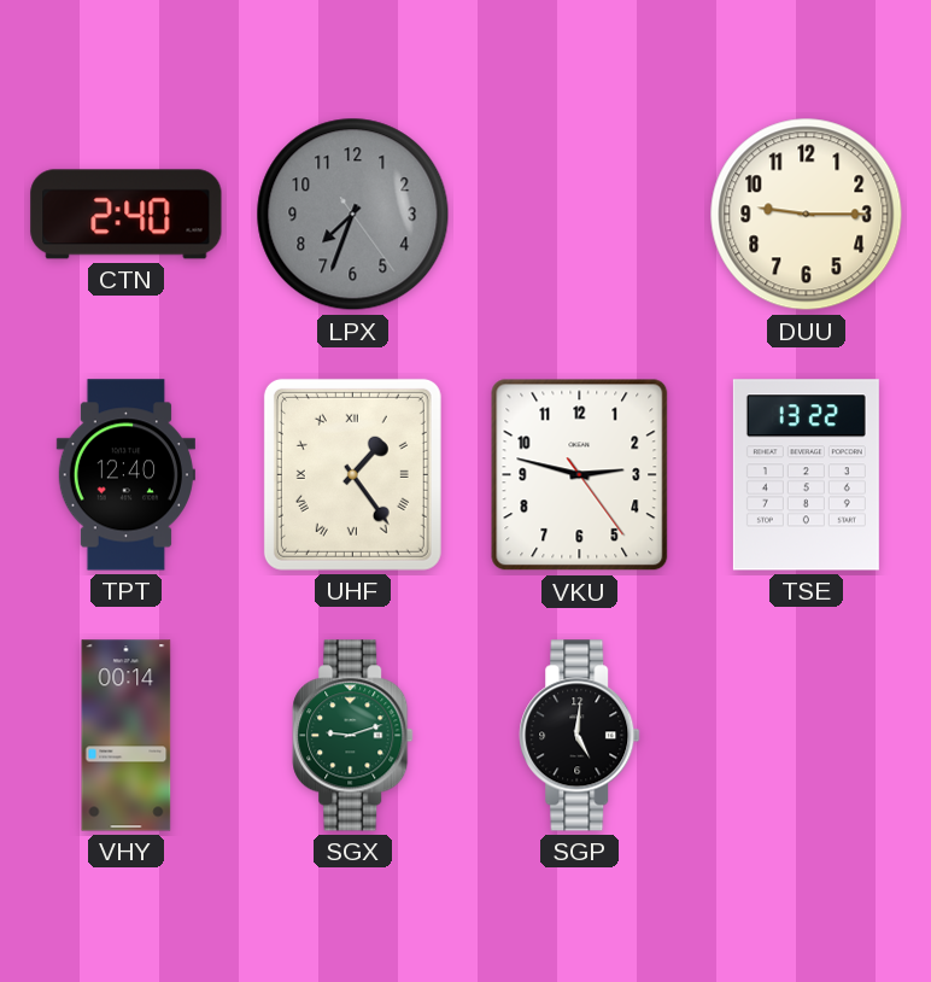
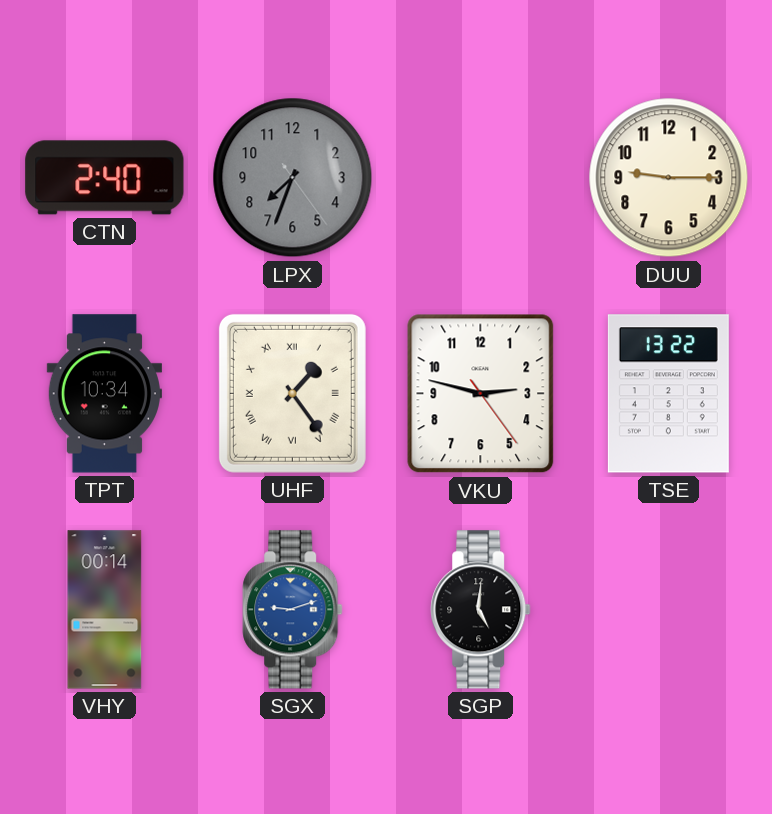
TPT: 12:40 -> 10:34
SGX dial: green -> blue
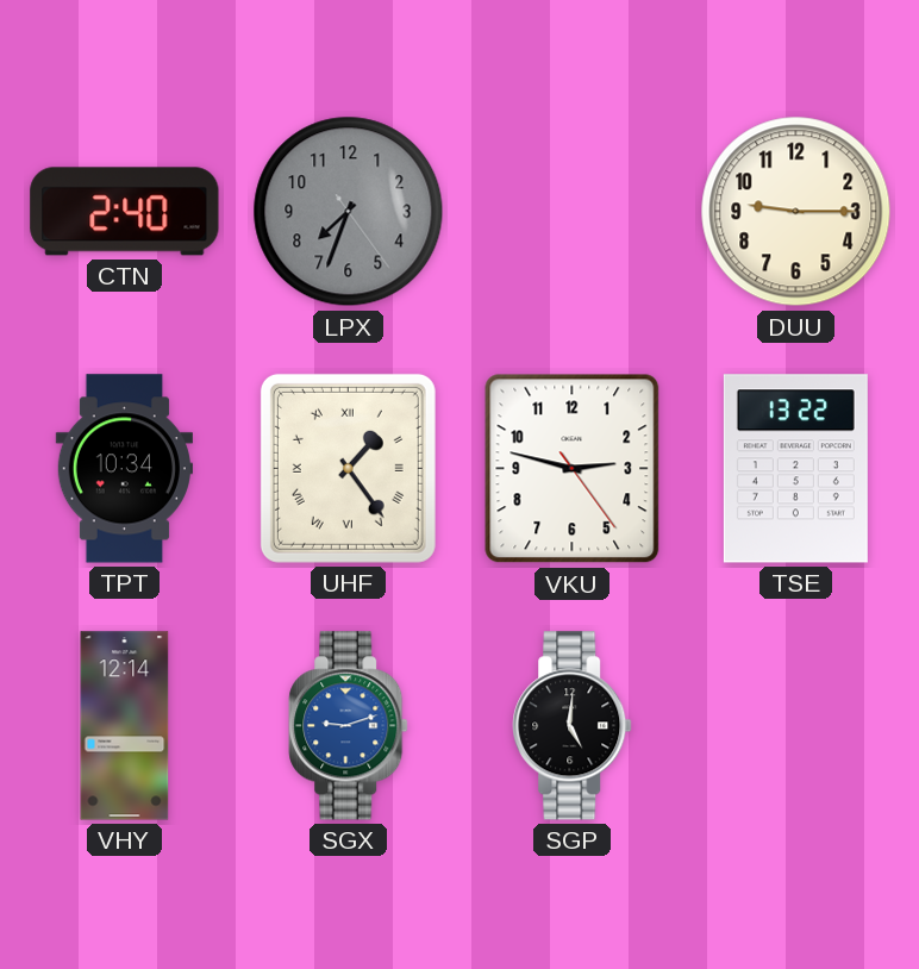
VHY: 00:14 -> 12:14
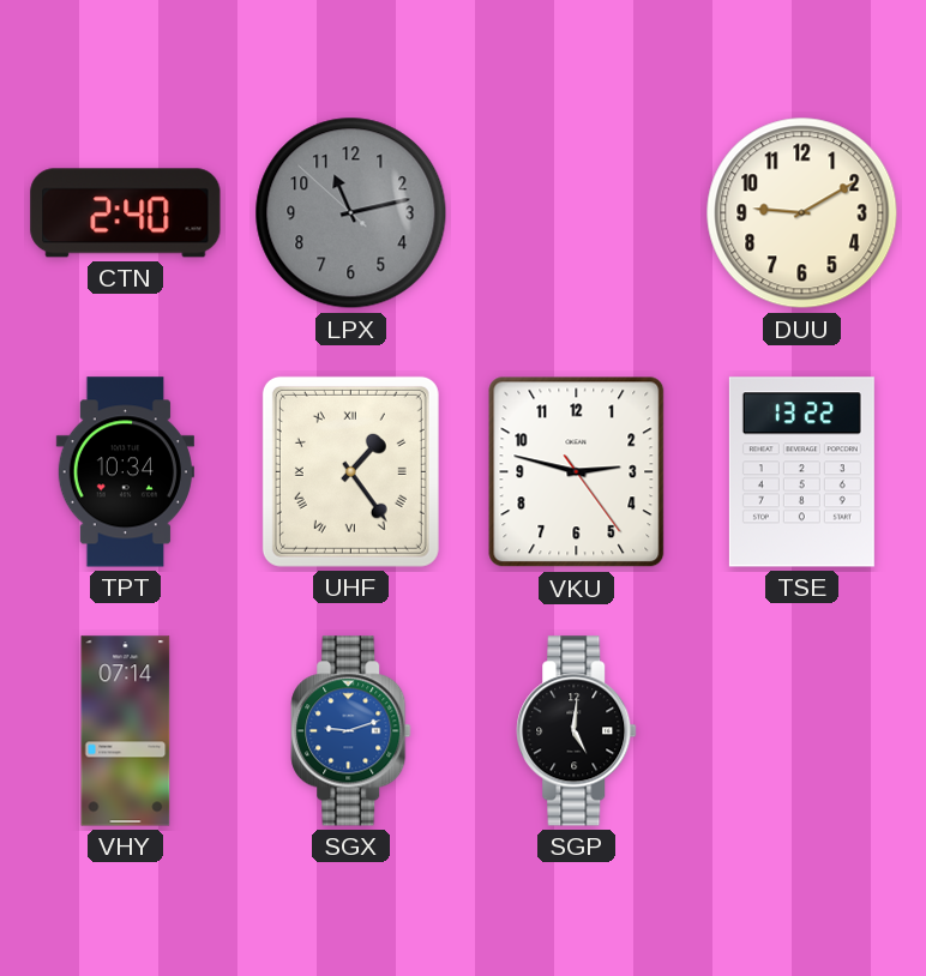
LPX: 7:33 -> 11:12
DUU: 9:15 -> 9:10
VHY: 12:14 -> 07:14
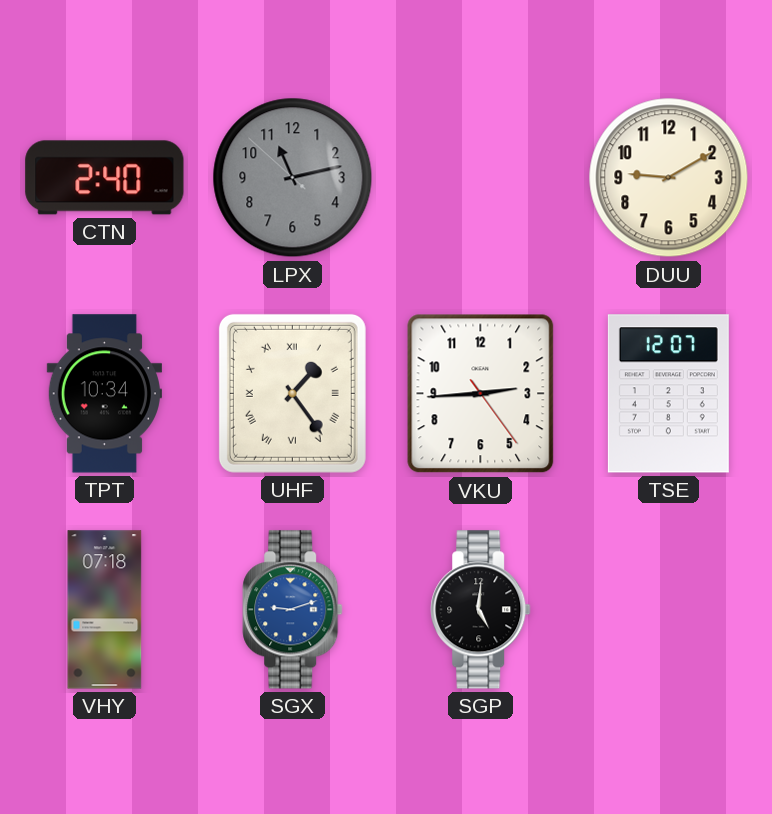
VKU: 2:47 -> 2:44
TSE: 13:22 -> 12:07
VHY: 07:14 -> 07:18
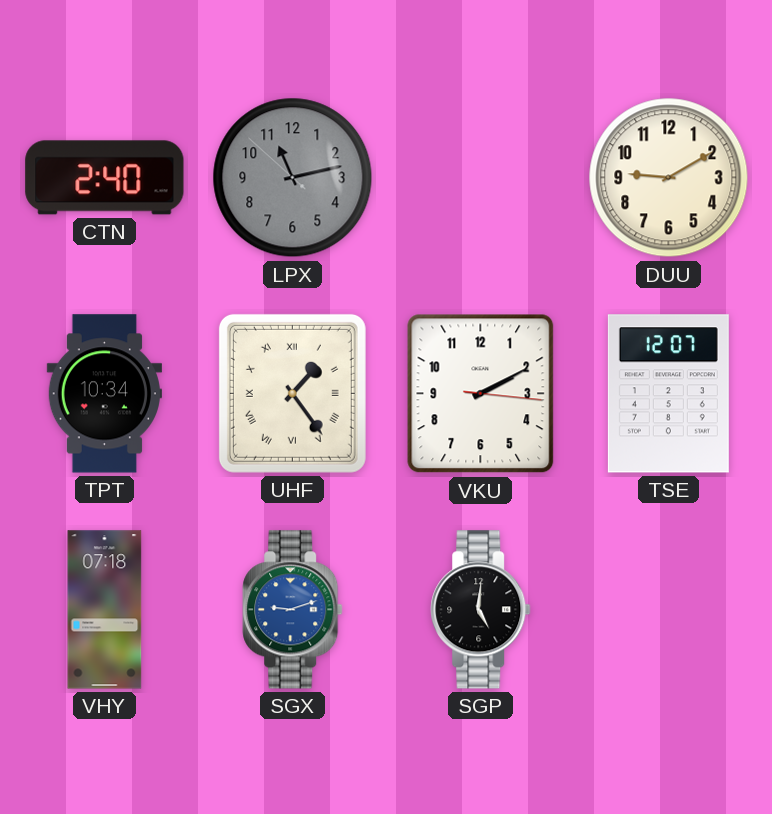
VKU: 2:44 -> 2:10
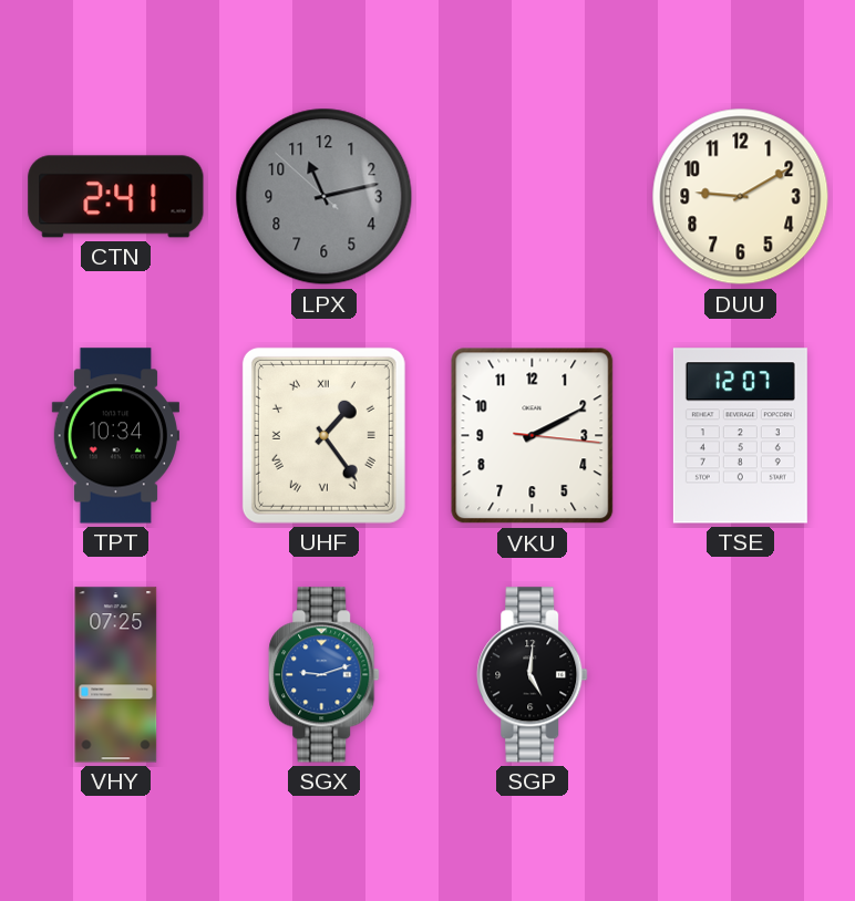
CTN: 2:40 -> 2:41
VHY: 07:18 -> 07:25
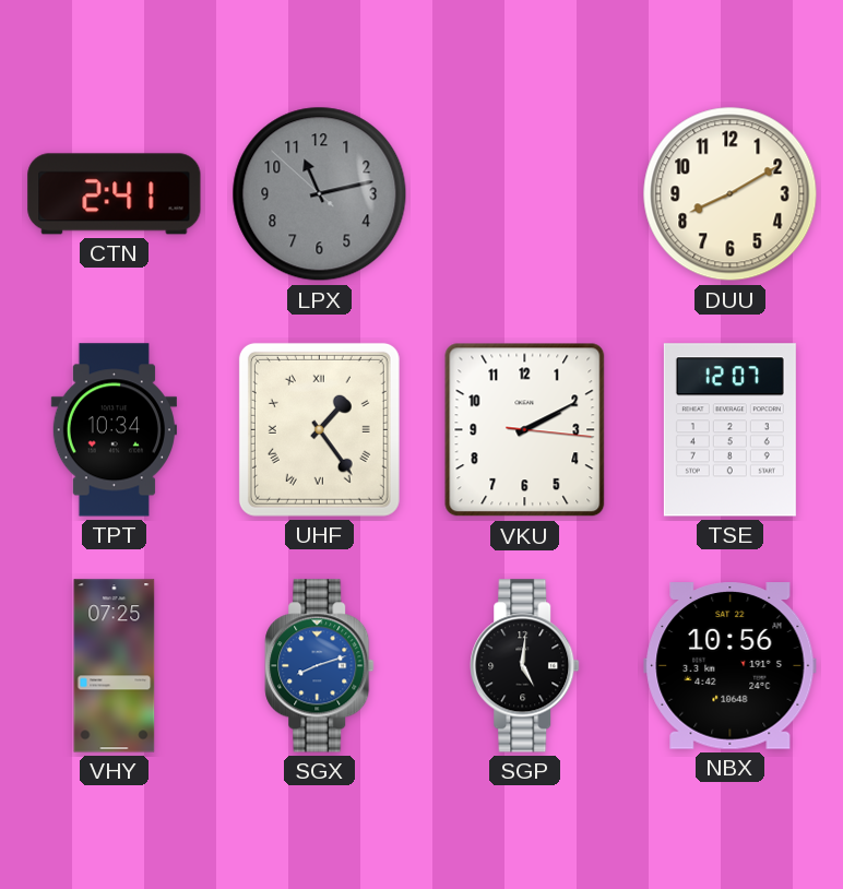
DUU: 9:10 -> 8:10
SGX: 9:12 -> 8:12
NBX: none -> 10:56
